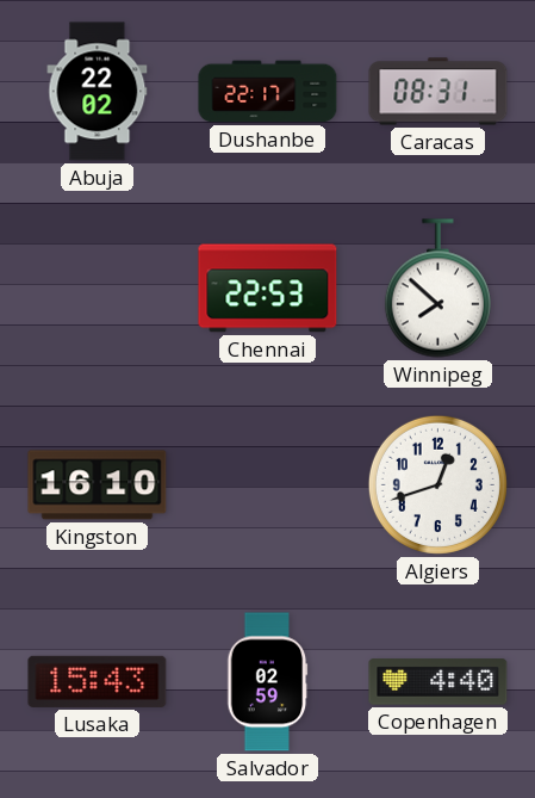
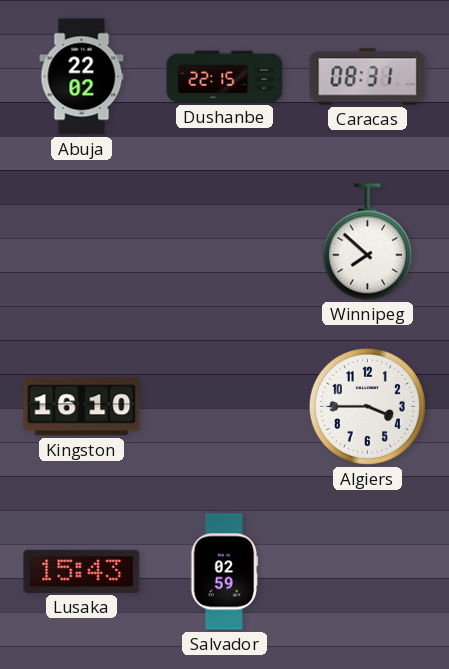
Dushanbe: 22:17 -> 22:15
Chennai: 22:53 -> none
Algiers: 12:42 -> 3:45
Copenhagen: 4:40 -> none
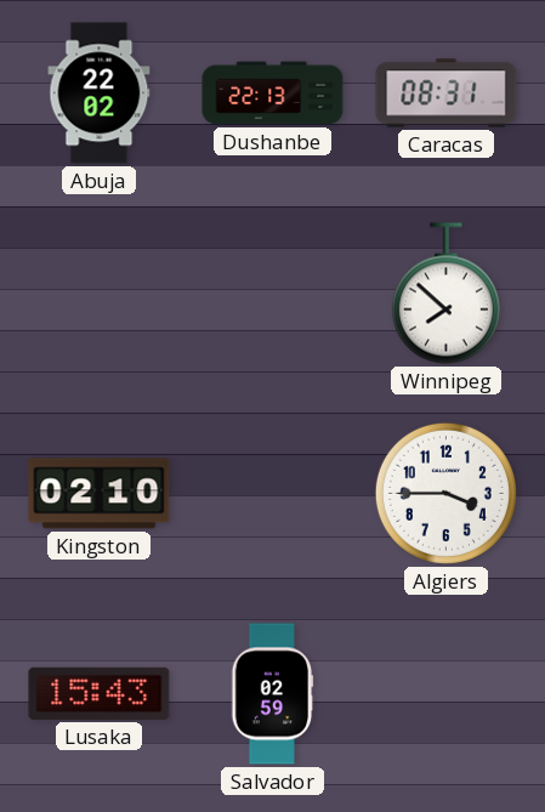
Dushanbe: 22:15 -> 22:13
Kingston: 16:10 -> 02:10
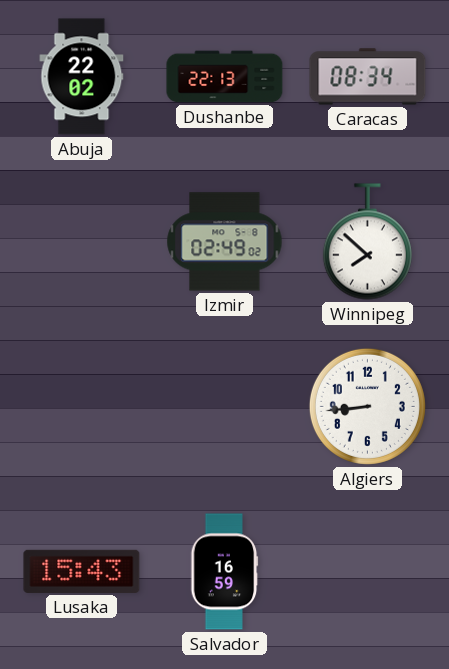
Caracas: 08:31 -> 08:34
Izmir: none -> 02:49
Kingston: 02:10 -> none
Algiers: 3:45 -> 8:44
Salvador: 02:59 -> 16:59
